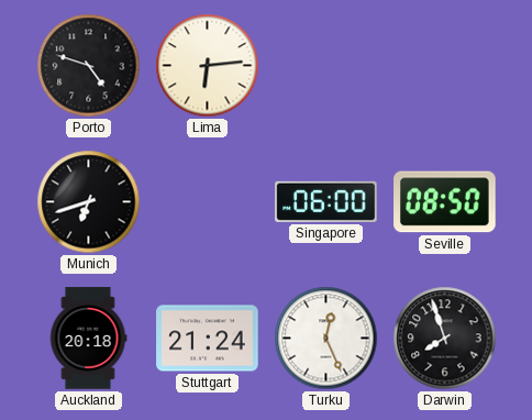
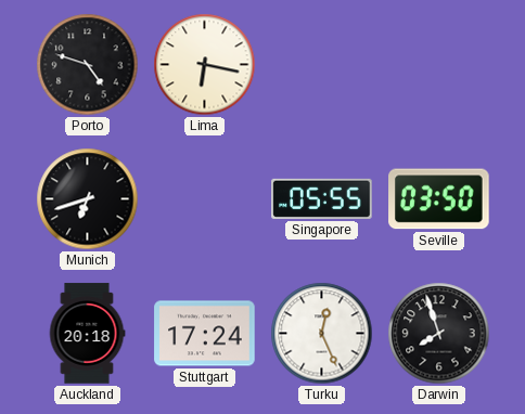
Lima: 6:14 -> 6:17
Singapore: 06:00 -> 05:55
Seville: 08:50 -> 03:50
Stuttgart: 21:24 -> 17:24
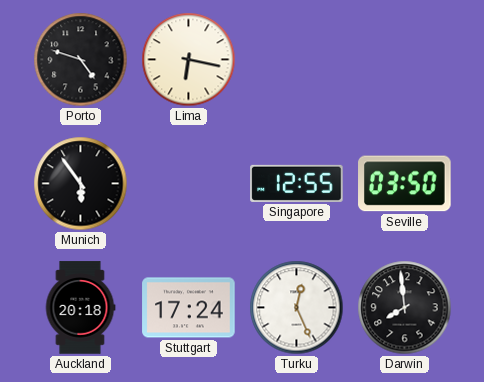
Munich: 6:42 -> 5:54
Singapore: 05:55 -> 12:55
Darwin: 7:57 -> 7:59
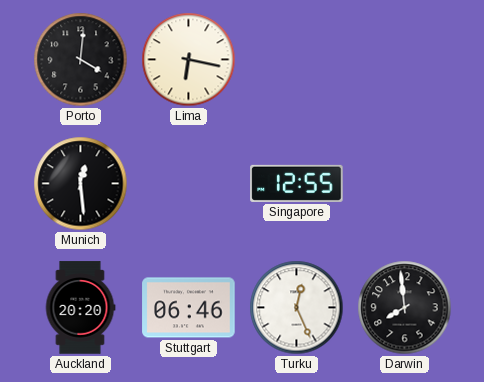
Porto: 4:48 -> 4:01
Munich: 5:54 -> 12:29
Seville: 03:50 -> none
Auckland: 20:18 -> 20:20
Stuttgart: 17:24 -> 06:46
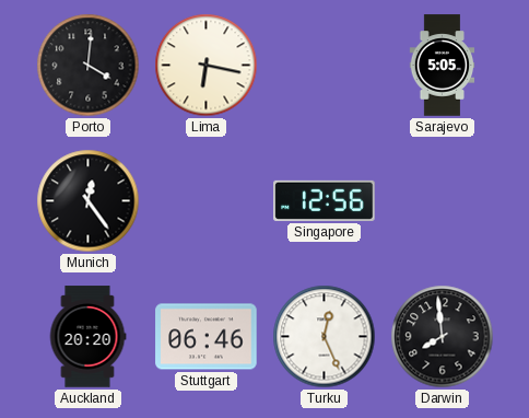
Sarajevo: none -> 5:05
Munich: 12:29 -> 12:24
Singapore: 12:55 -> 12:56
